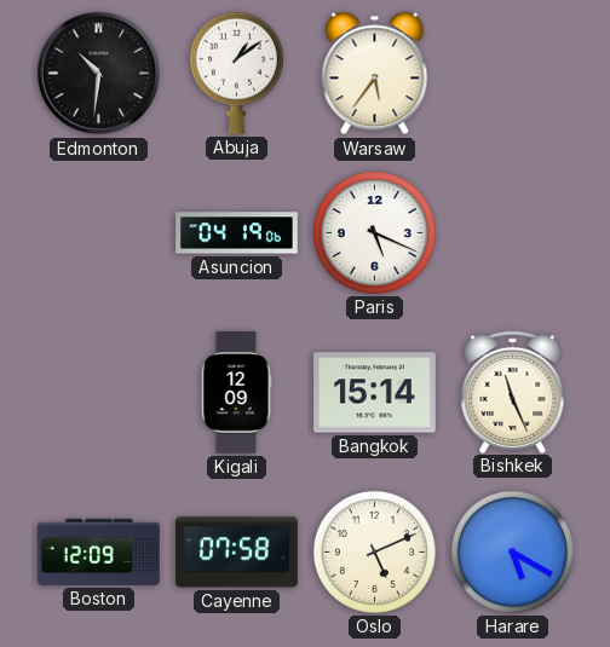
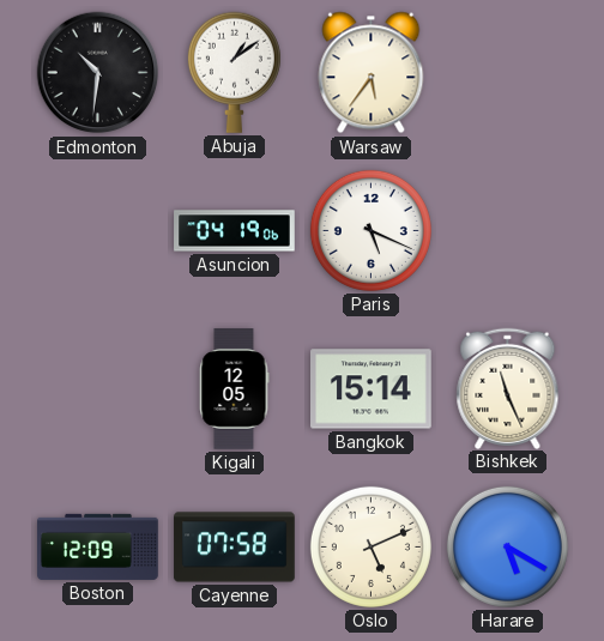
Kigali: 12:09 -> 12:05
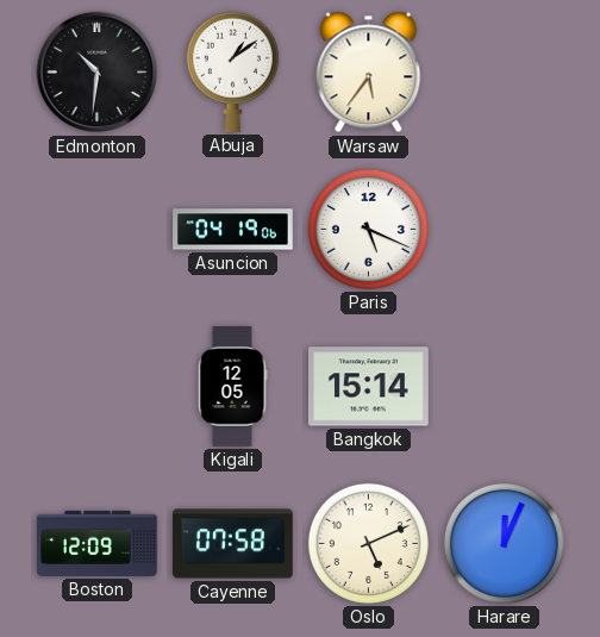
Bishkek: 11:26 -> none
Harare: 5:20 -> 12:04
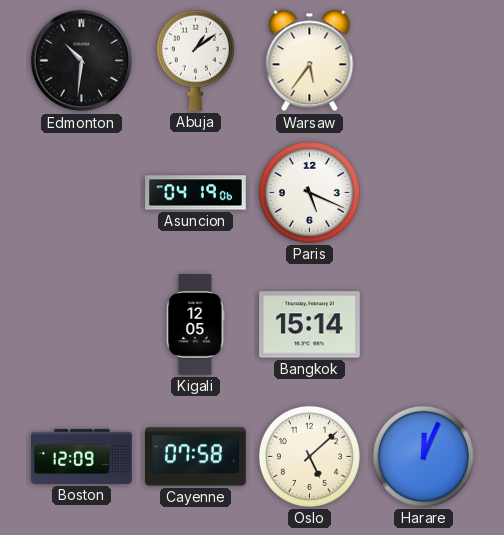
Oslo: 5:11 -> 5:08
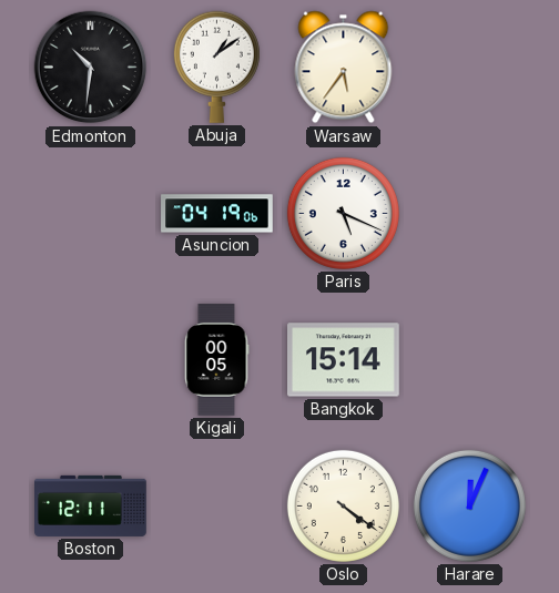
Kigali: 12:05 -> 00:05
Boston: 12:09 -> 12:11
Cayenne: 07:58 -> none
Oslo: 5:08 -> 4:21
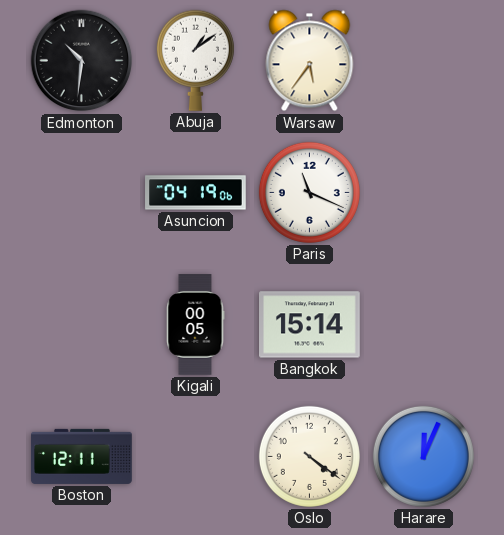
Paris: 5:19 -> 11:19
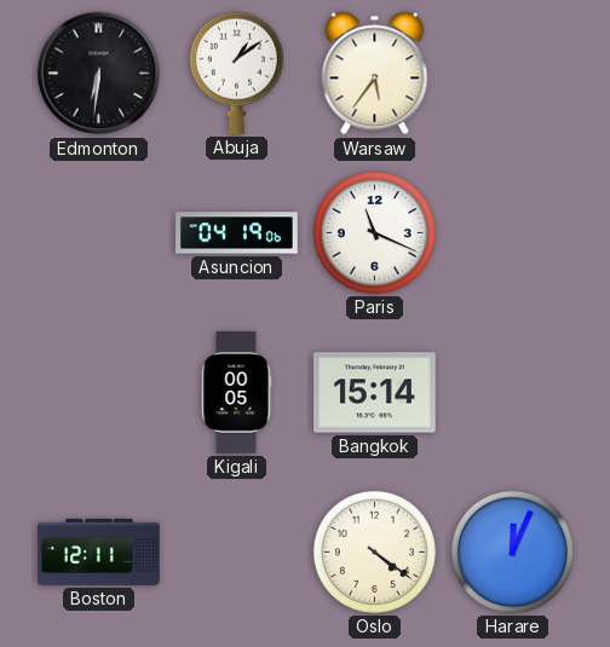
Edmonton: 10:31 -> 6:31
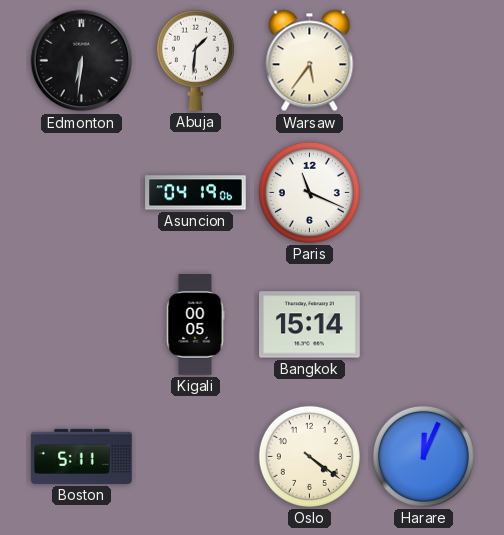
Abuja: 1:09 -> 1:31
Boston: 12:11 -> 5:11
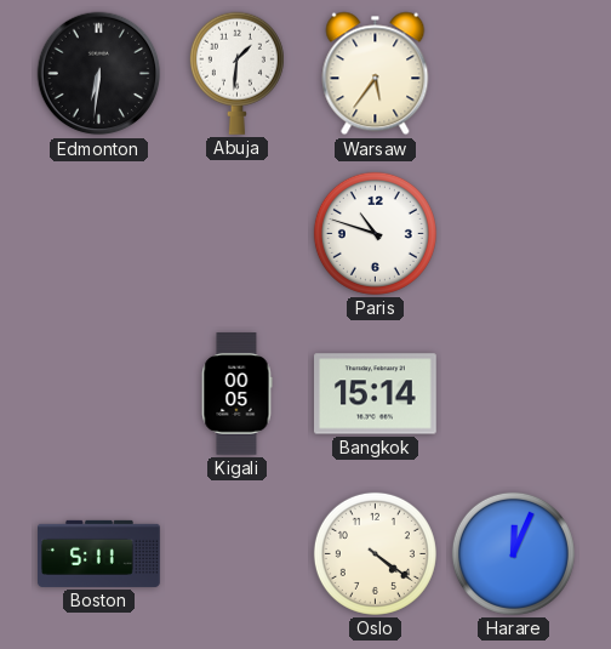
Asuncion: 04:19 -> none
Paris: 11:19 -> 10:48
